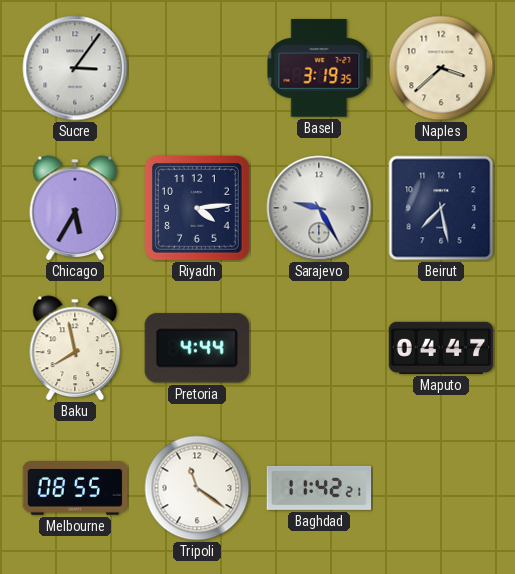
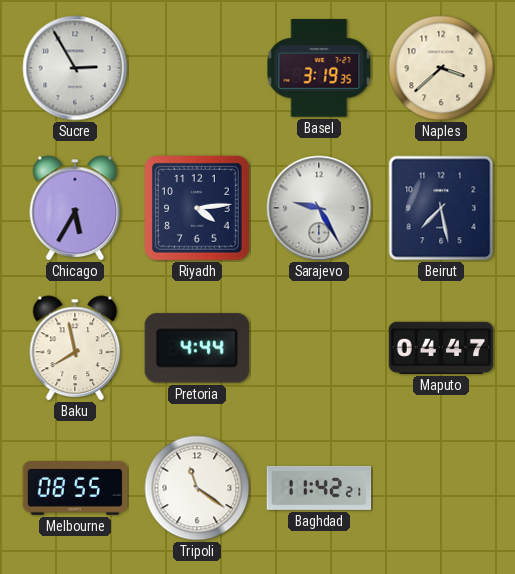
Sucre: 3:06 -> 2:55
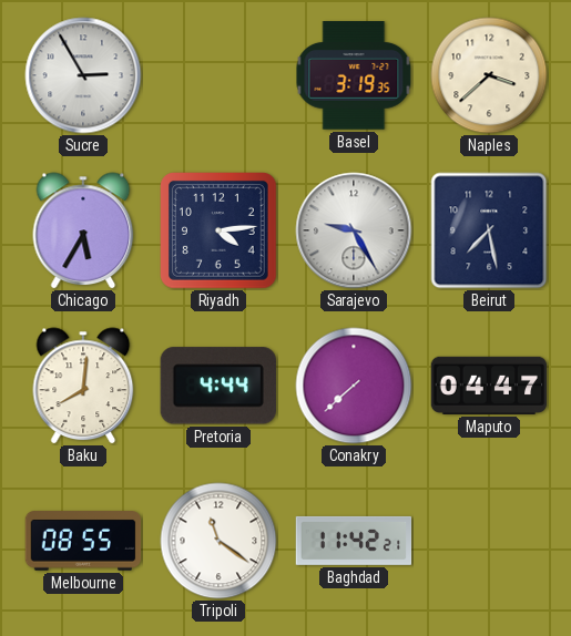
Baku: 7:58 -> 8:01
Conakry: none -> 7:38
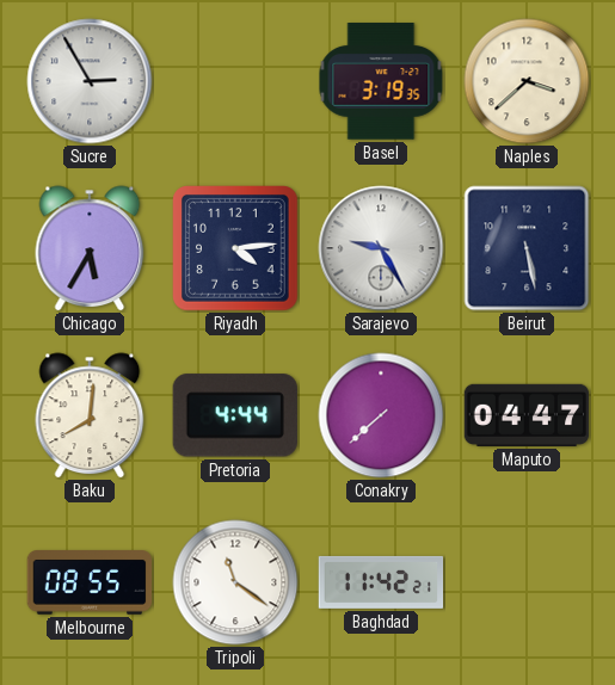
Beirut: 7:28 -> 5:28
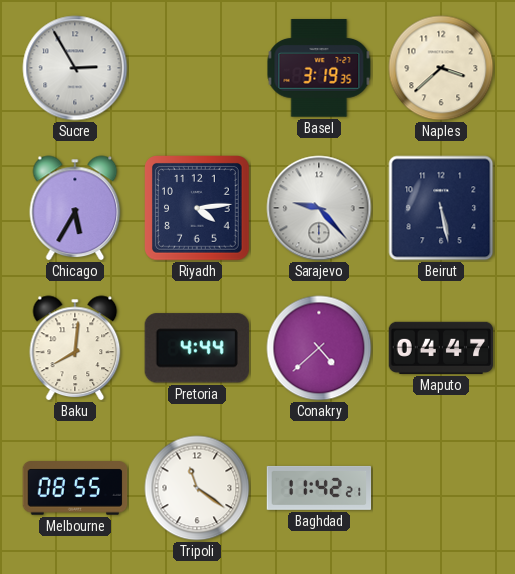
Sarajevo: 9:25 -> 9:23
Conakry: 7:38 -> 4:38
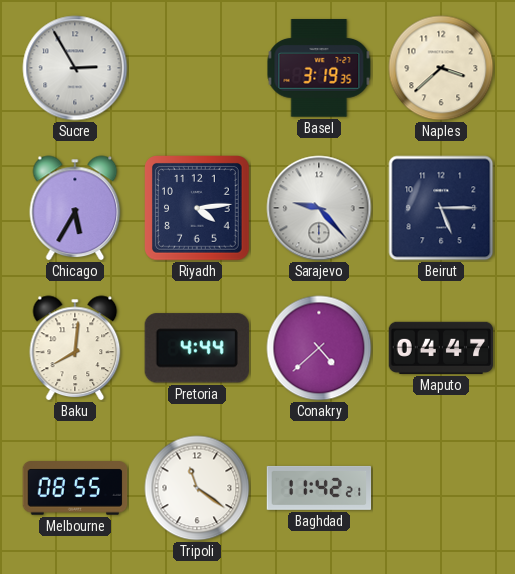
Beirut: 5:28 -> 5:15
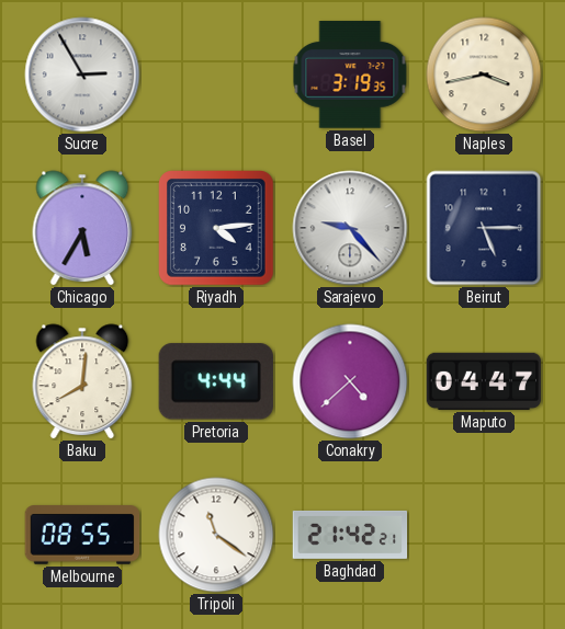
Naples: 3:38 -> 3:43
Baghdad: 11:42 -> 21:42
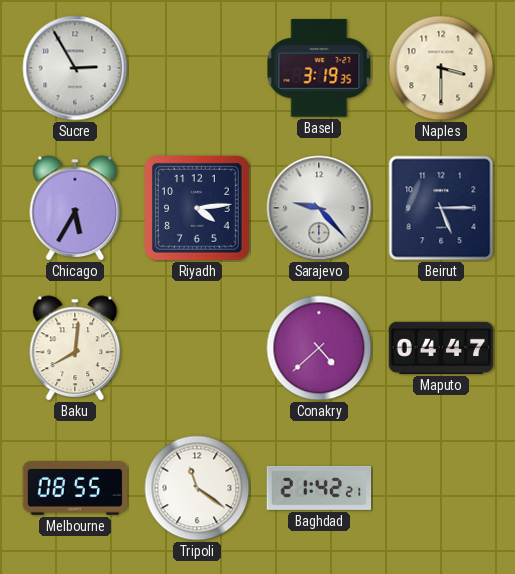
Naples: 3:43 -> 3:30
Pretoria: 4:44 -> none
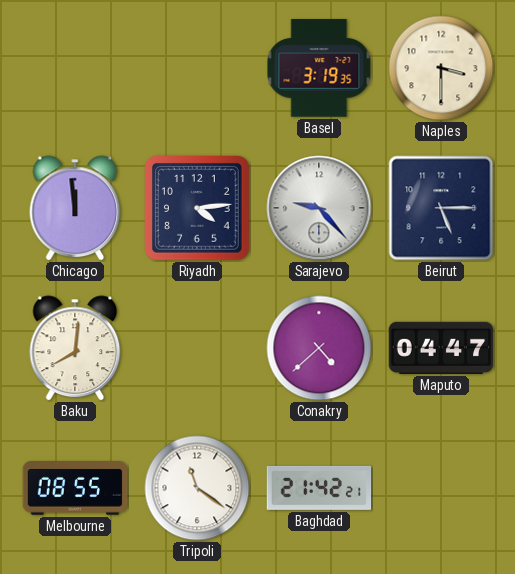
Sucre: 2:55 -> none
Chicago: 5:35 -> 11:59
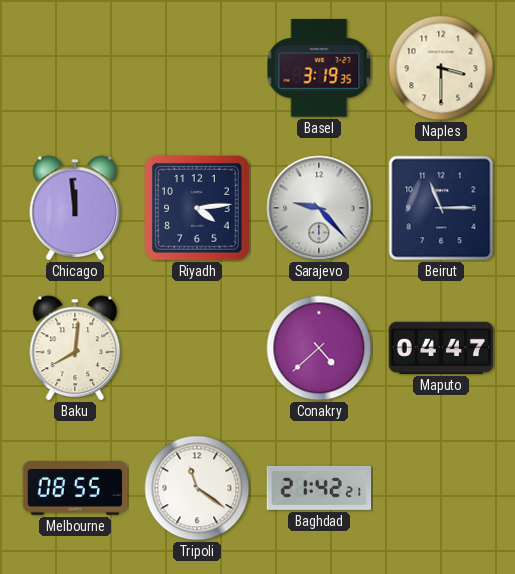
Beirut: 5:15 -> 11:15
